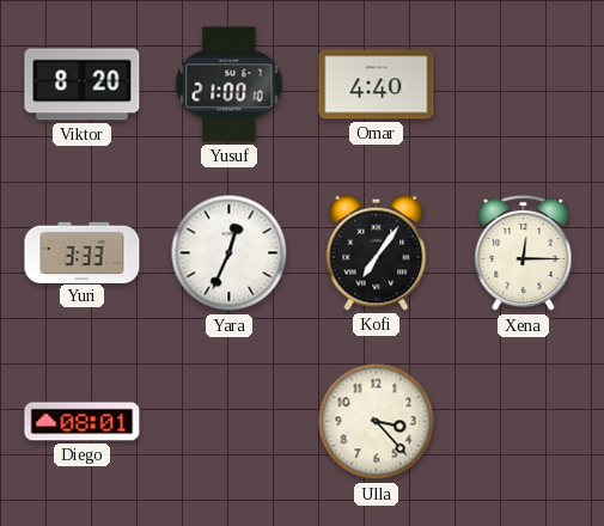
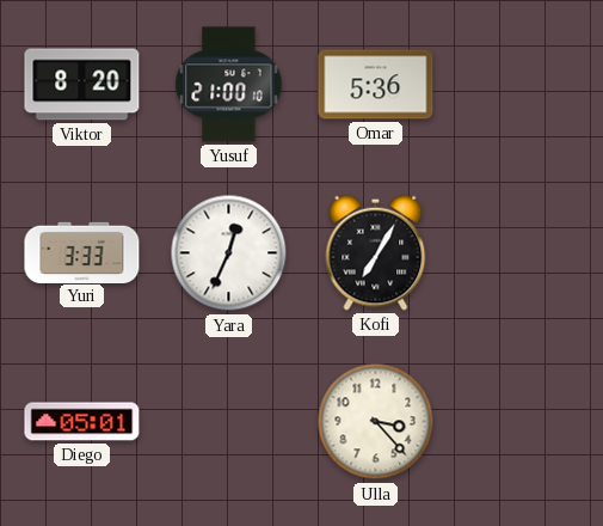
Omar: 4:40 -> 5:36
Kofi: 7:06 -> 7:05
Xena: 12:15 -> none
Diego: 08:01 -> 05:01
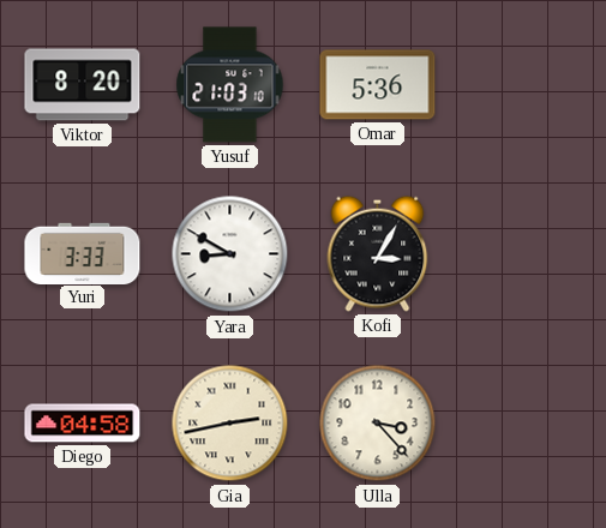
Yusuf: 21:00 -> 21:03
Yara: 12:34 -> 8:50
Kofi: 7:05 -> 3:05
Diego: 05:01 -> 04:58
Gia: none -> 2:43
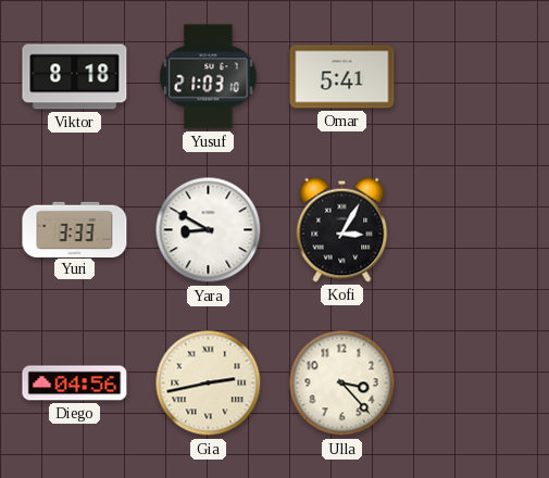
Viktor: 8:20 -> 8:18
Omar: 5:36 -> 5:41
Diego: 04:58 -> 04:56
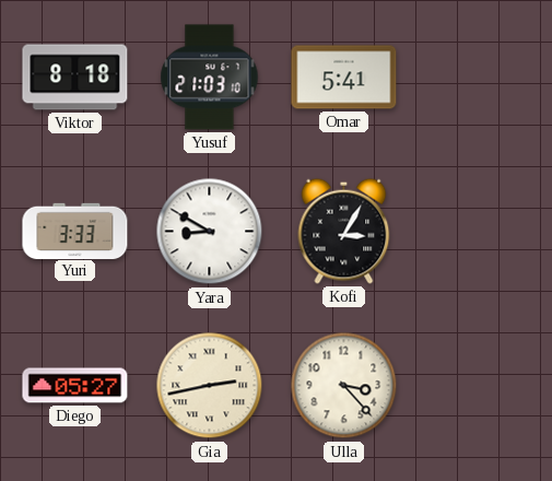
Diego: 04:56 -> 05:27
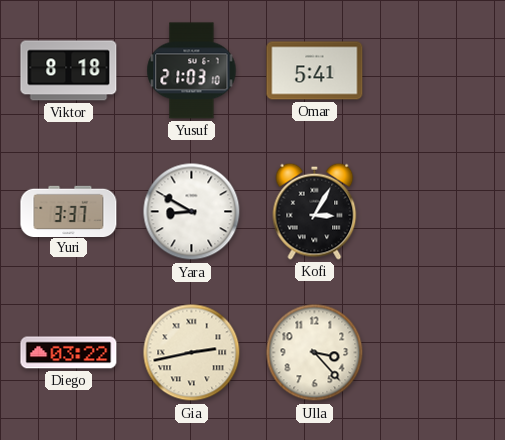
Yuri: 3:33 -> 3:37
Diego: 05:27 -> 03:22
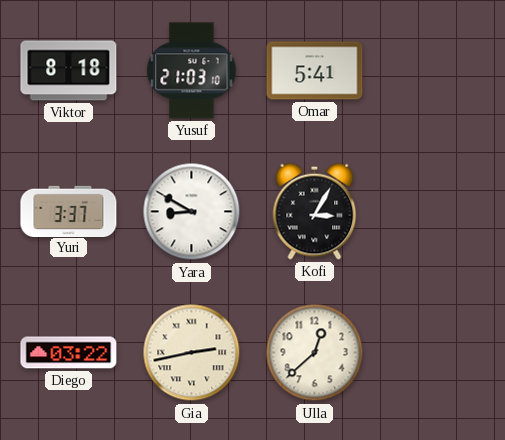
Ulla: 3:23 -> 12:38
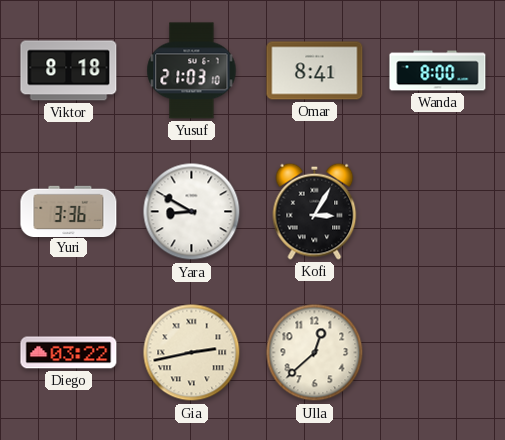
Omar: 5:41 -> 8:41
Wanda: none -> 8:00
Yuri: 3:37 -> 3:36
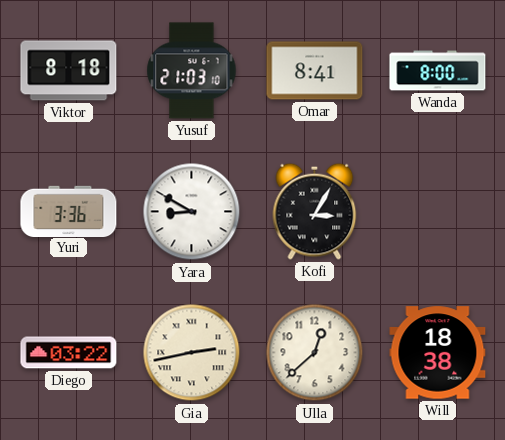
Will: none -> 18:38
